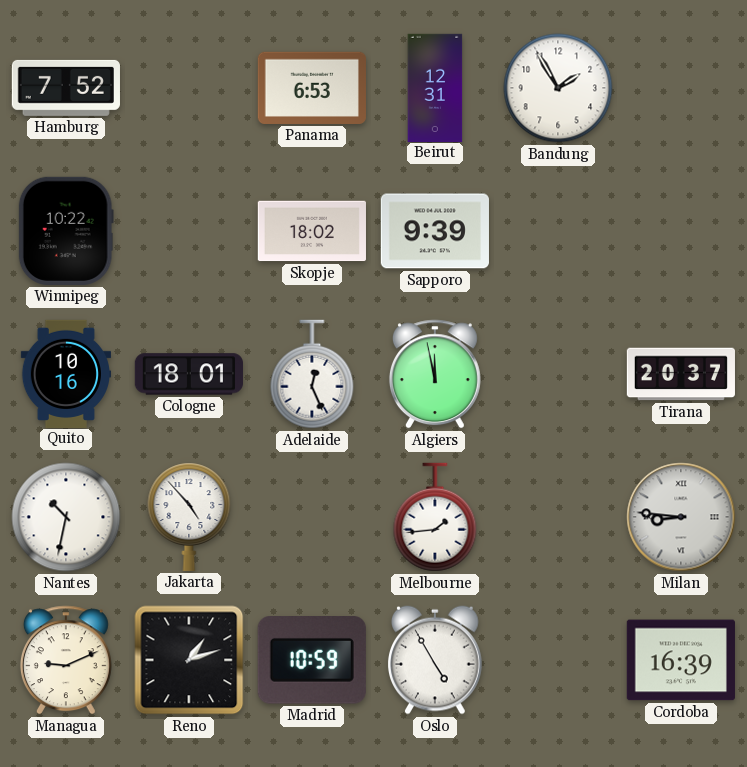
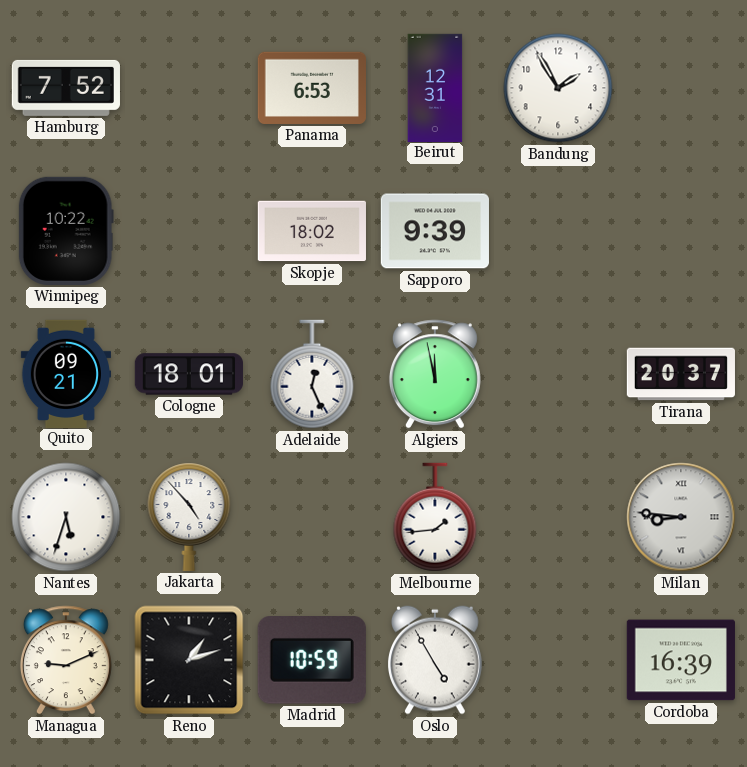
Quito: 10:16 -> 09:21
Nantes: 10:32 -> 5:33
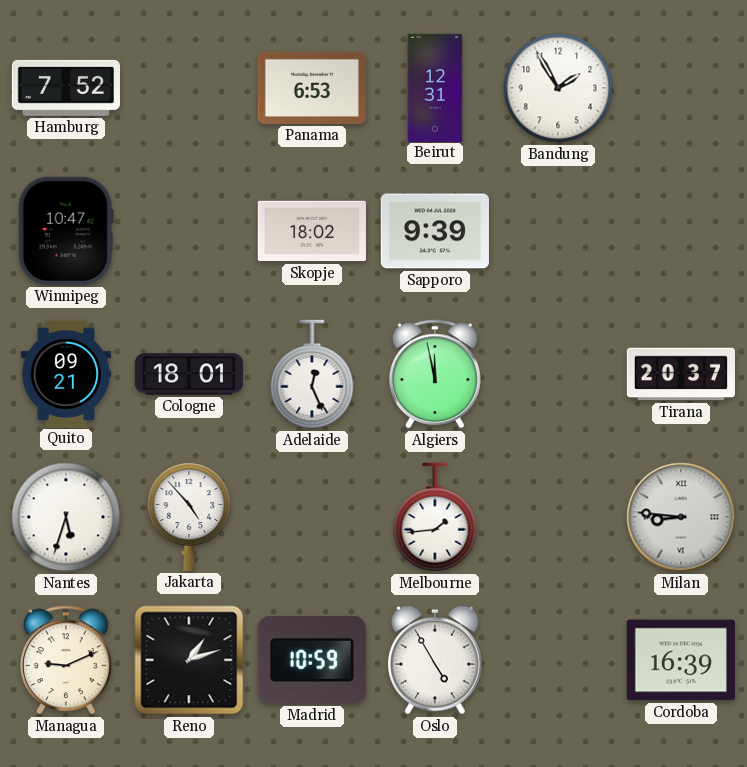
Winnipeg: 10:22 -> 10:47
